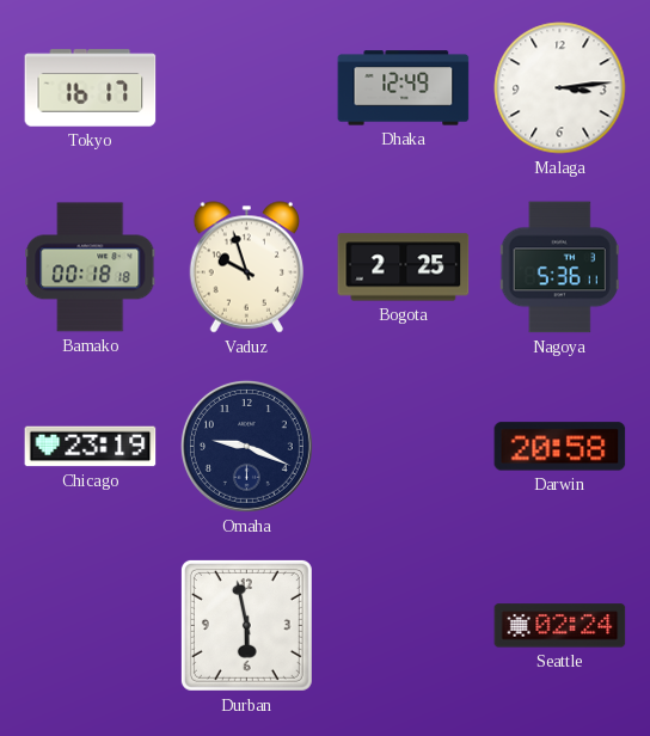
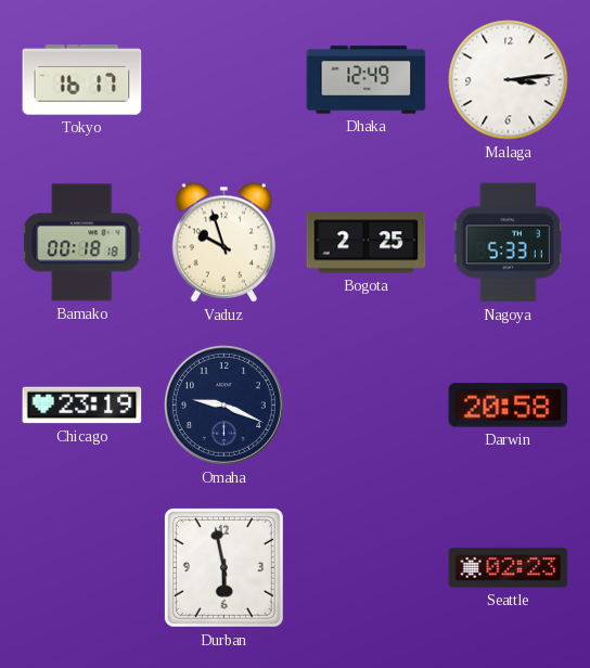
Nagoya: 5:36 -> 5:33
Seattle: 02:24 -> 02:23
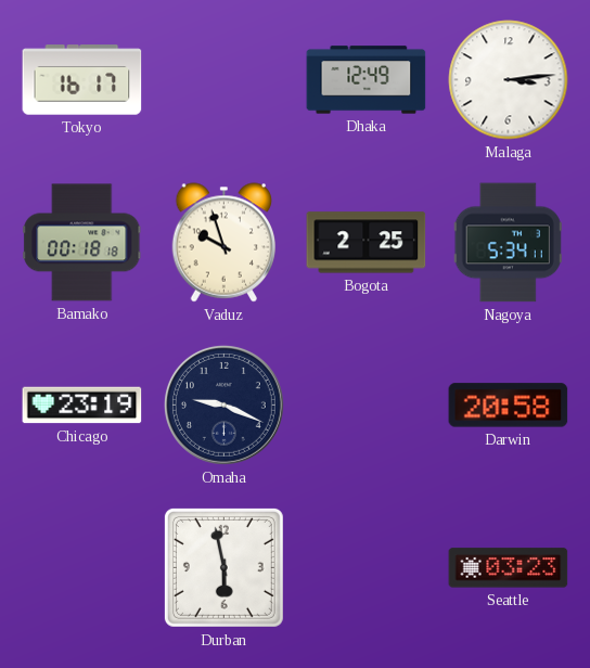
Nagoya: 5:33 -> 5:34
Seattle: 02:23 -> 03:23
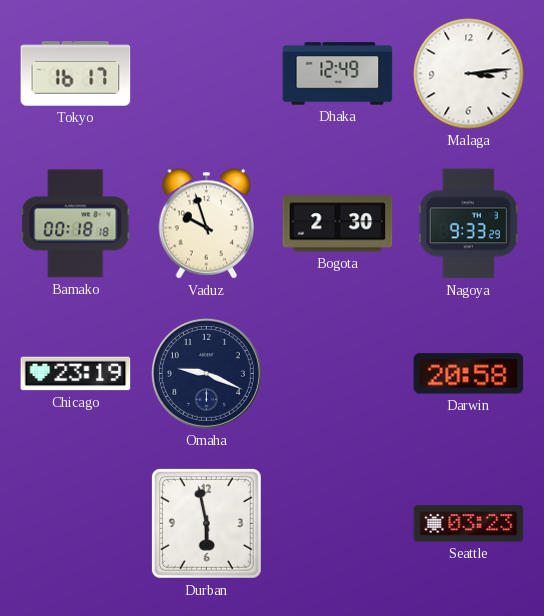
Bogota: 2:25 -> 2:30
Nagoya: 5:34 -> 9:33
